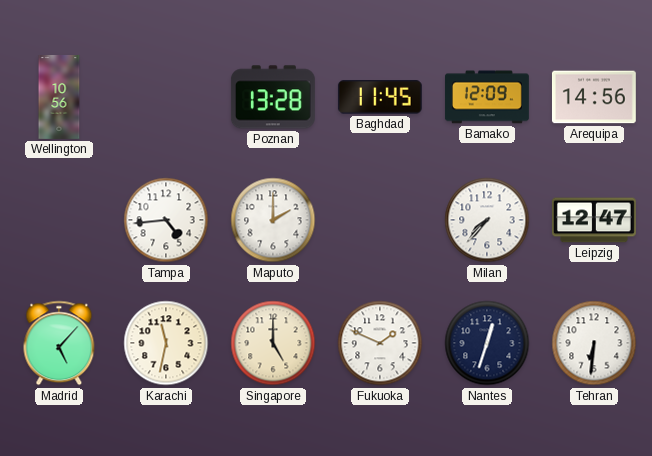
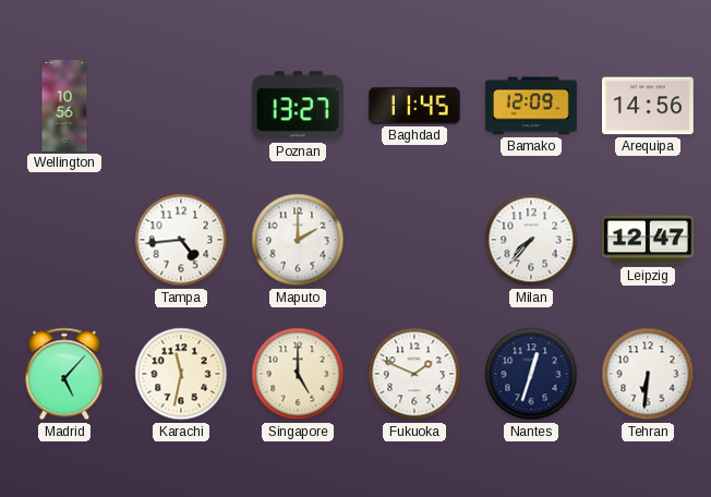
Poznan: 13:28 -> 13:27
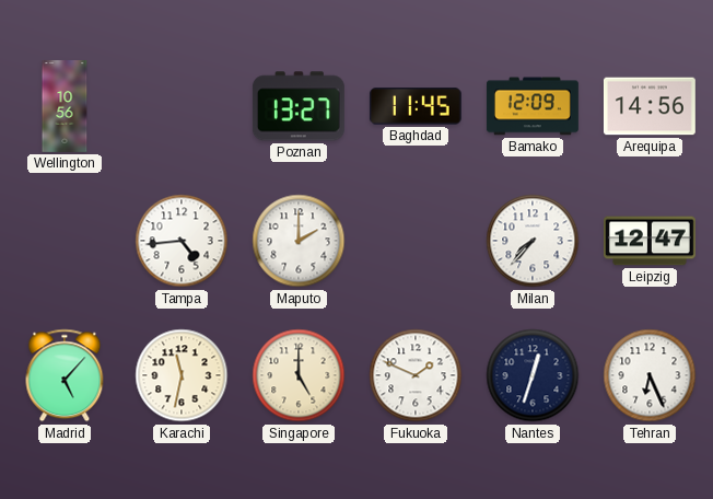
Tehran: 6:31 -> 6:26
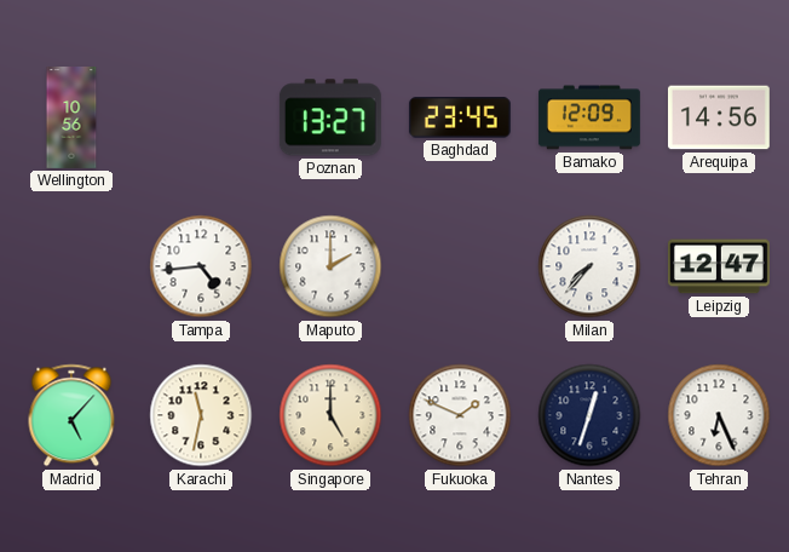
Baghdad: 11:45 -> 23:45
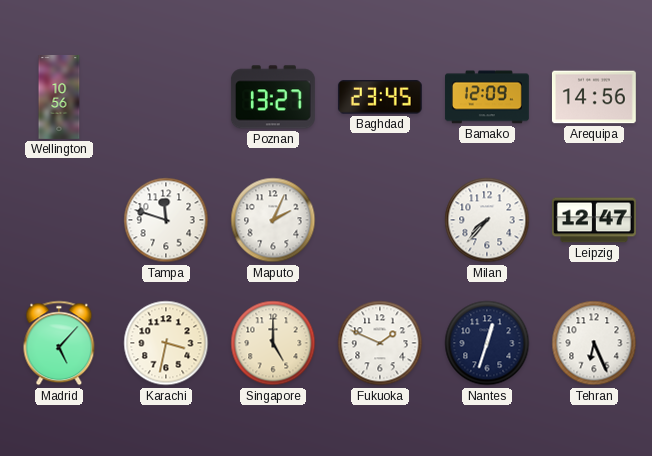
Tampa: 4:44 -> 11:48
Maputo: 2:00 -> 2:04
Karachi: 11:32 -> 3:32
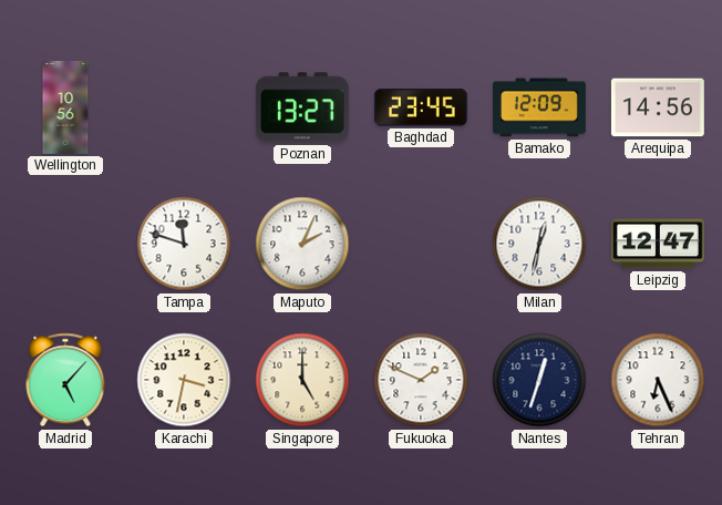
Milan: 7:37 -> 12:32
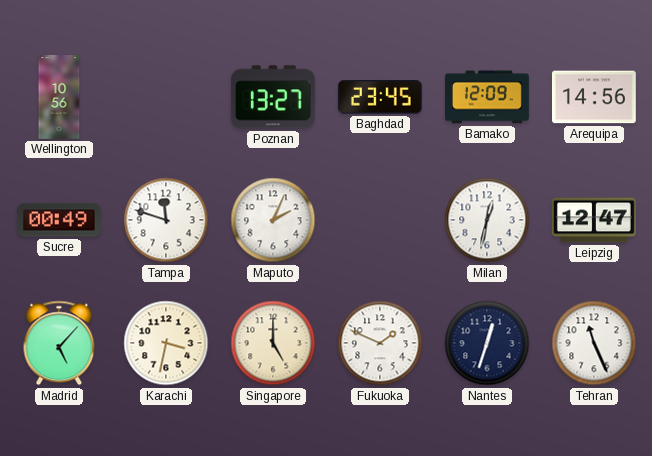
Sucre: none -> 00:49
Tehran: 6:26 -> 11:26
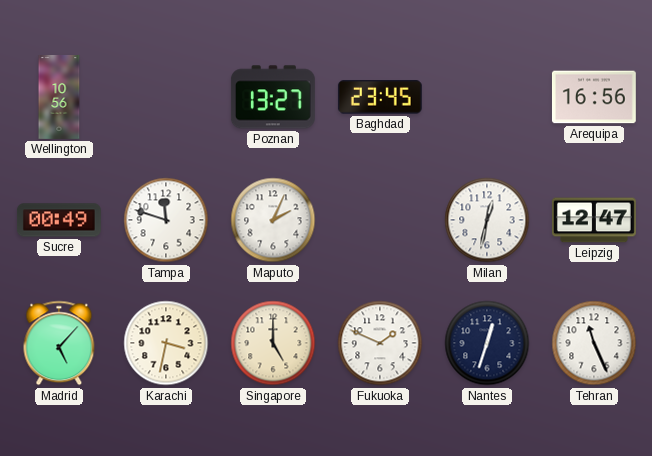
Bamako: 12:09 -> none
Arequipa: 14:56 -> 16:56
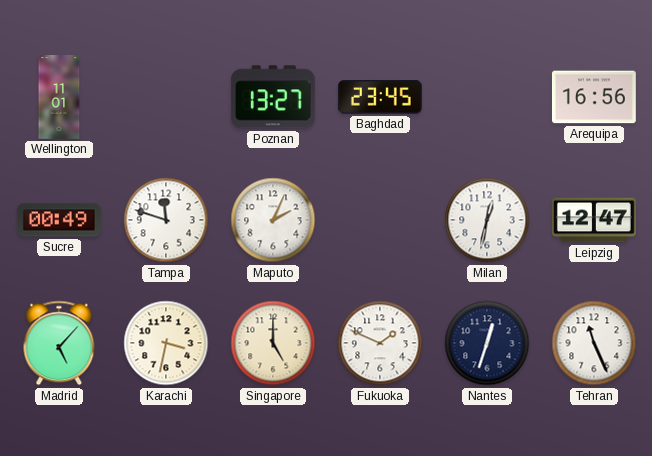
Wellington: 10:56 -> 11:01
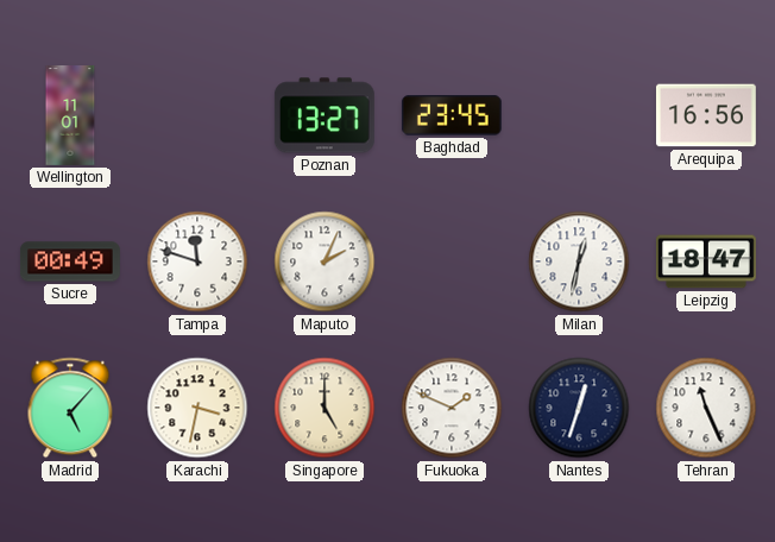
Leipzig: 12:47 -> 18:47
